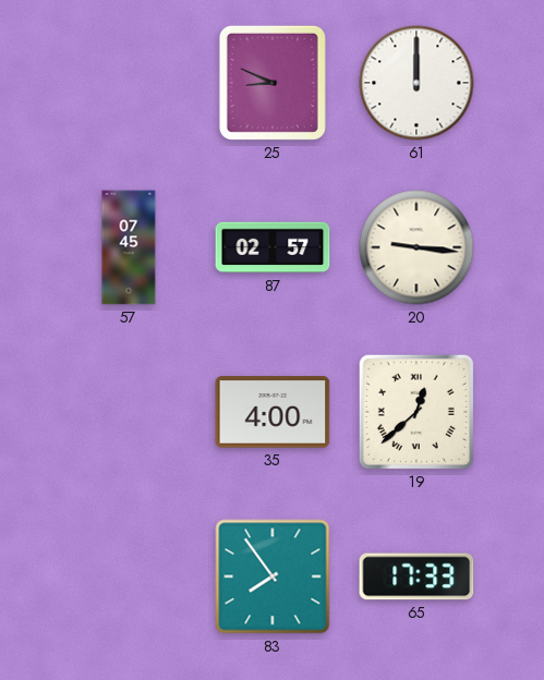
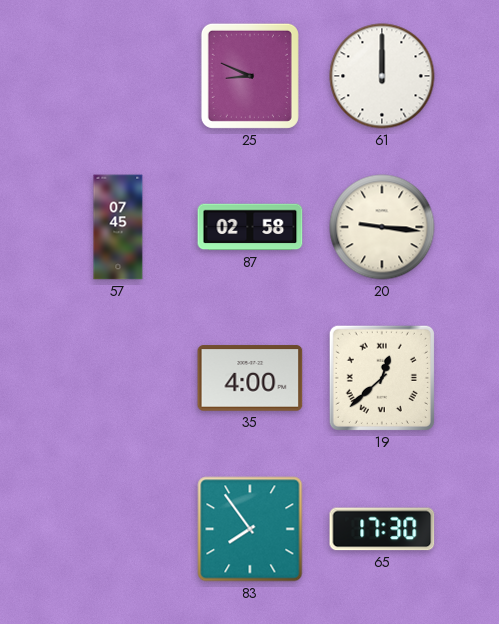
87: 02:57 -> 02:58
65: 17:33 -> 17:30
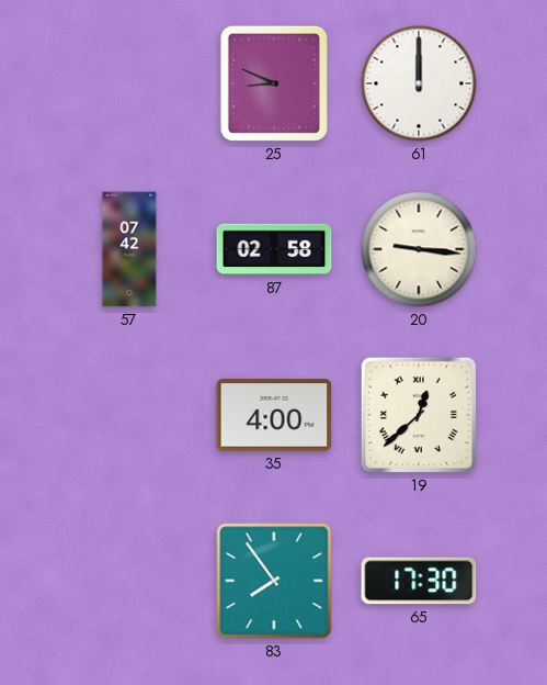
57: 07:45 -> 07:42
